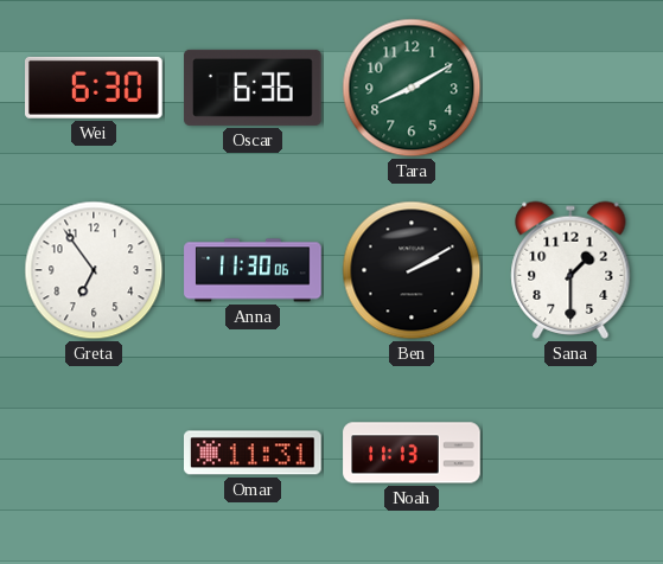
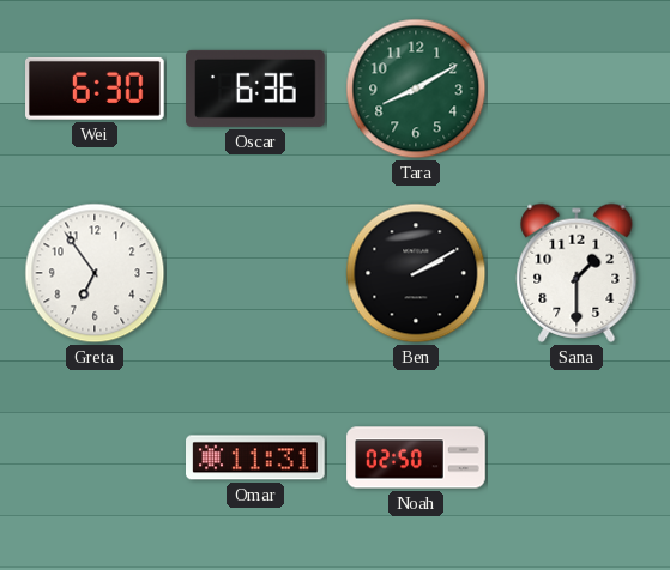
Anna: 11:30 -> none
Noah: 11:13 -> 02:50
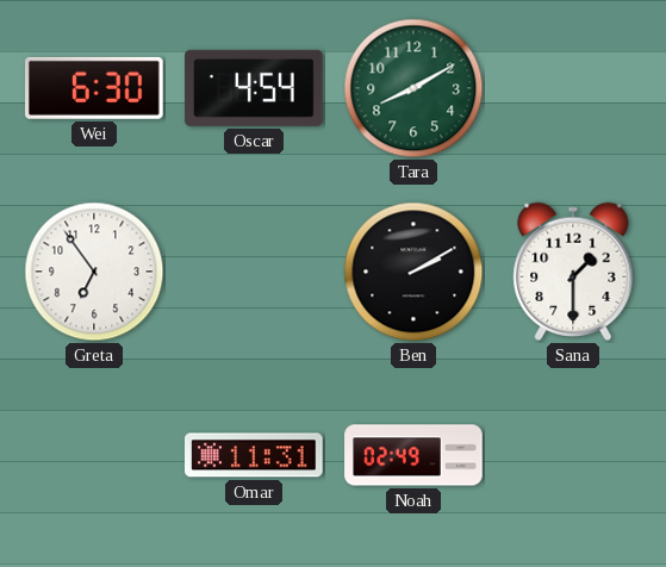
Oscar: 6:36 -> 4:54
Noah: 02:50 -> 02:49
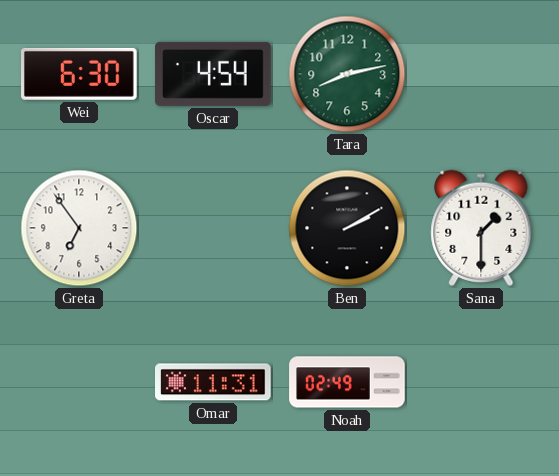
Tara: 8:10 -> 8:13
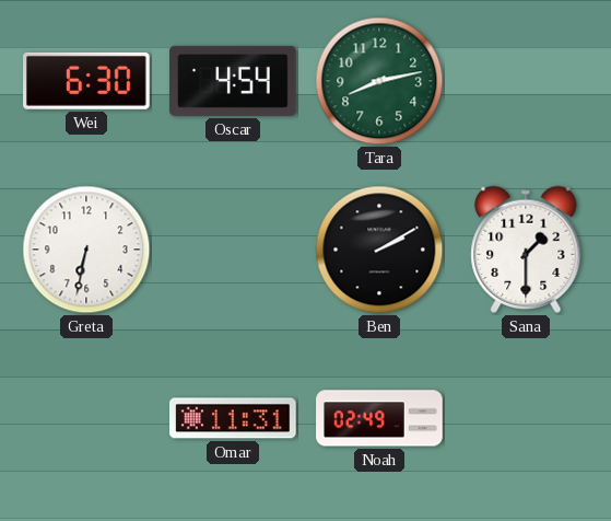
Greta: 6:54 -> 6:32
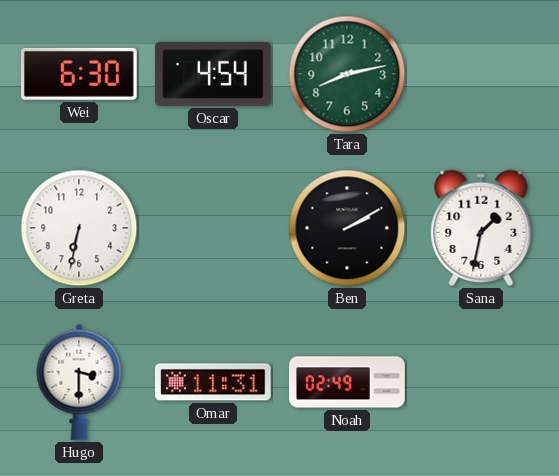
Sana: 1:30 -> 1:32
Hugo: none -> 3:30
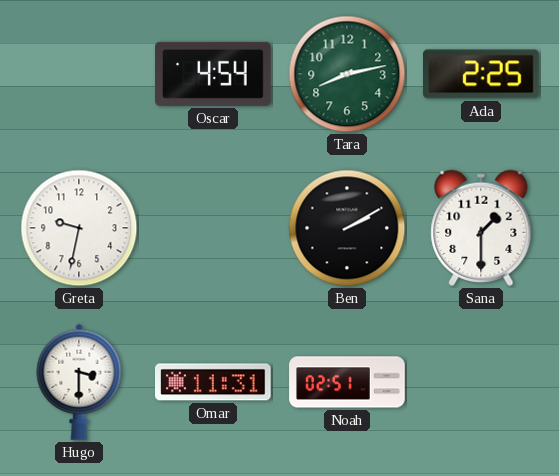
Wei: 6:30 -> none
Ada: none -> 2:25
Greta: 6:32 -> 9:32
Sana: 1:32 -> 1:30
Noah: 02:49 -> 02:51
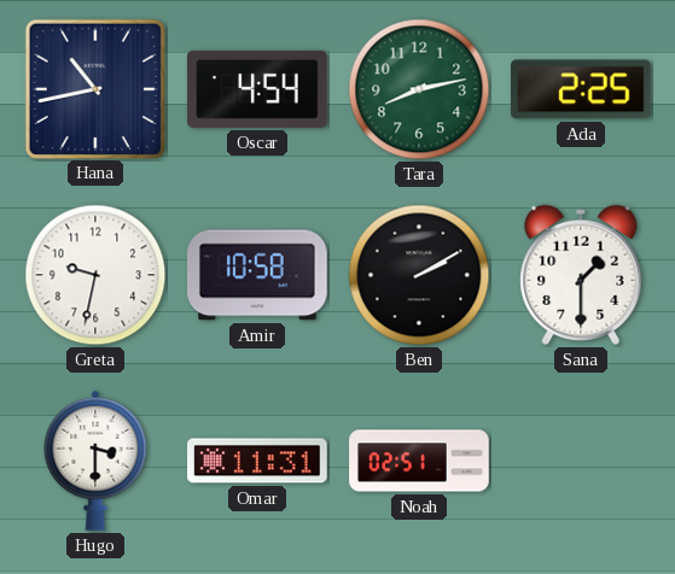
Hana: none -> 10:43
Amir: none -> 10:58
